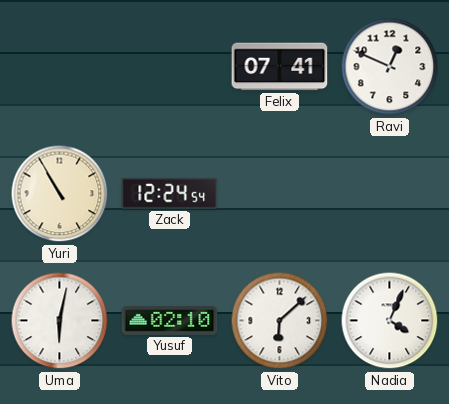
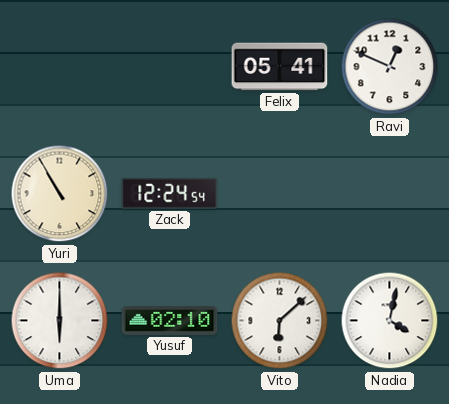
Felix: 07:41 -> 05:41
Uma: 6:02 -> 6:00
Nadia: 4:04 -> 4:02
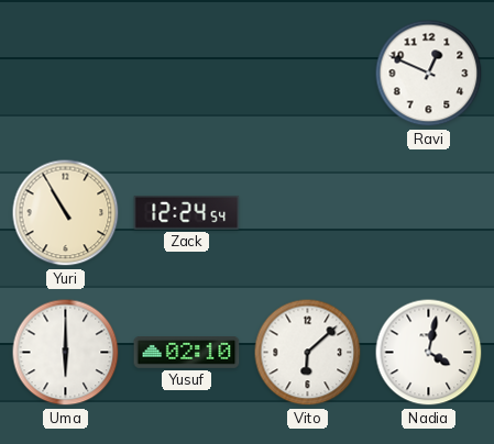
Felix: 05:41 -> none
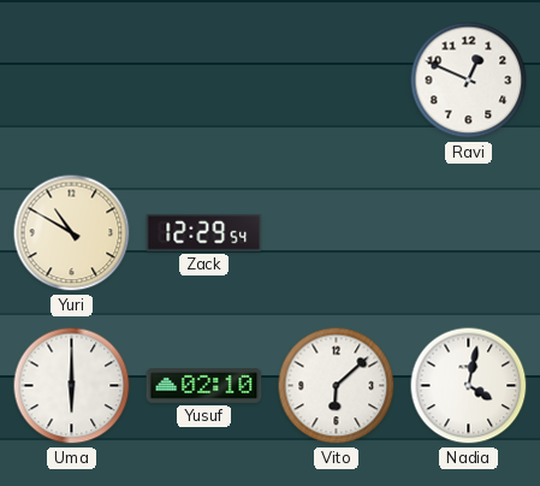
Yuri: 10:55 -> 10:50
Zack: 12:24 -> 12:29
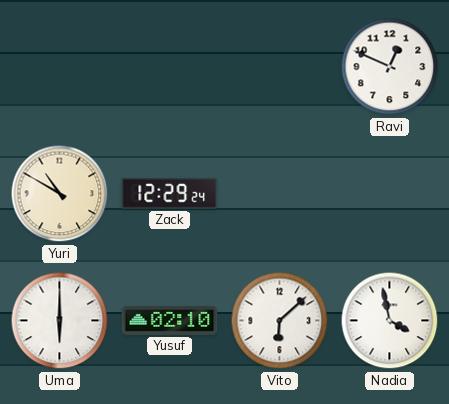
Zack: 12:29:54 -> 12:29:24
Nadia: 4:02 -> 3:58
